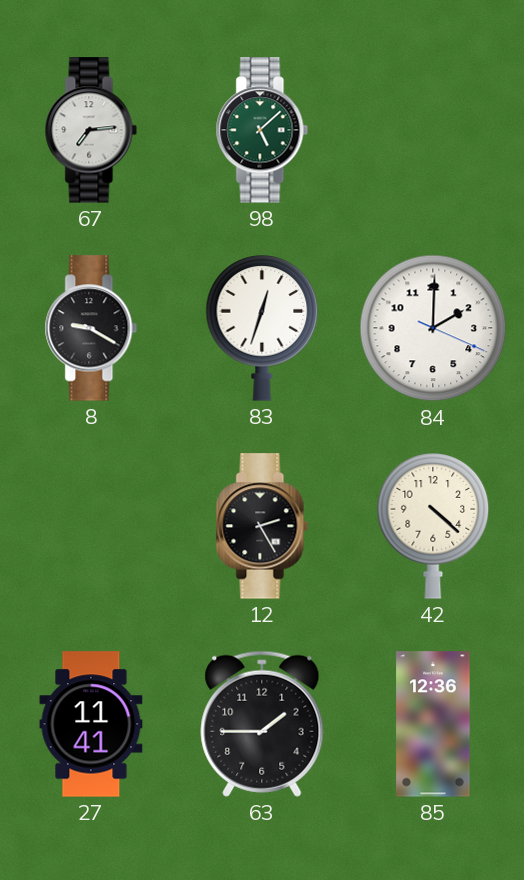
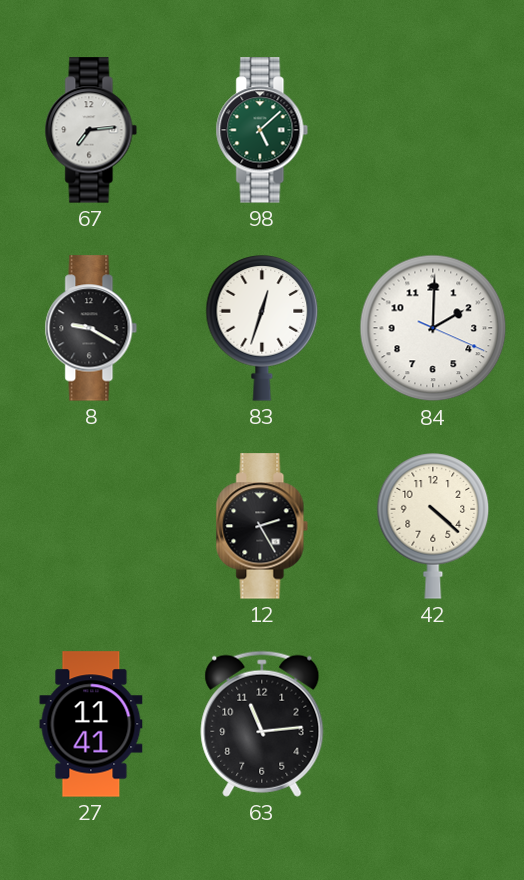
63: 1:45 -> 11:14
85: 12:36 -> none
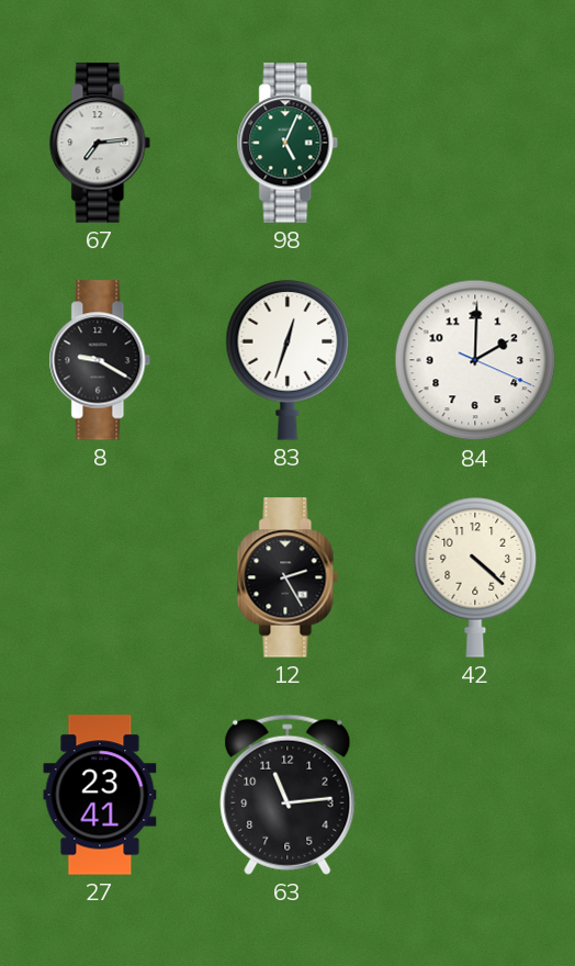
98: 5:08 -> 5:04
27: 11:41 -> 23:41
